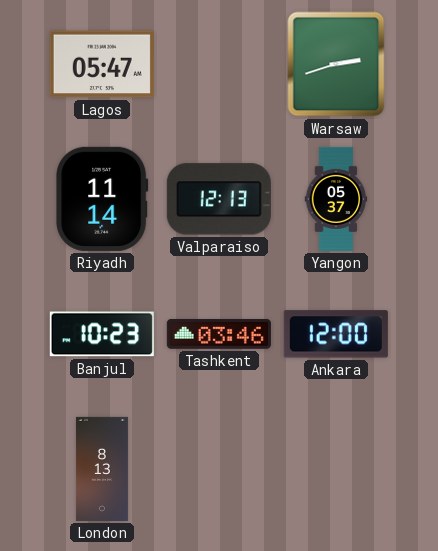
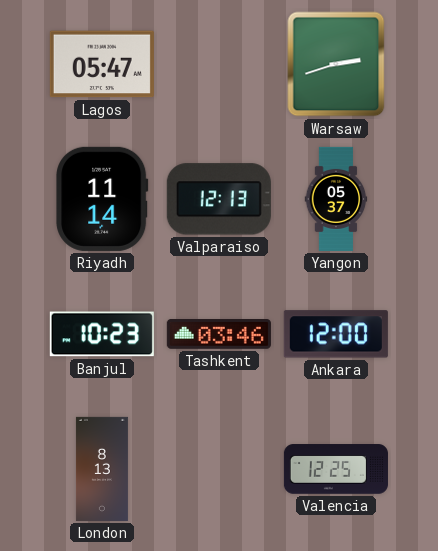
Valencia: none -> 12:25
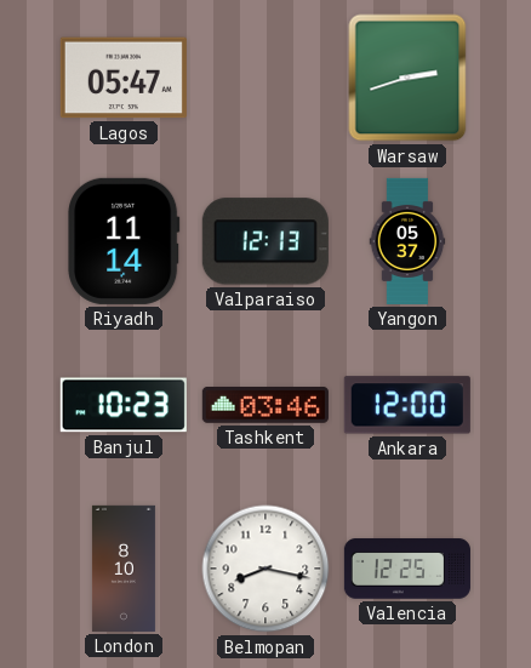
London: 8:13 -> 8:10
Belmopan: none -> 8:17
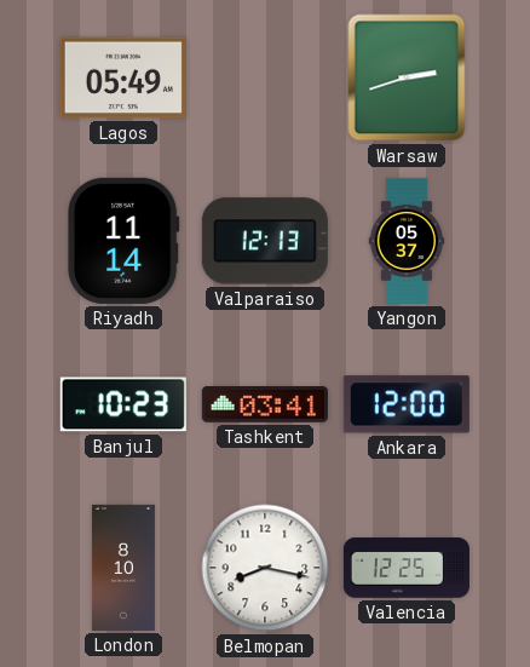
Lagos: 05:47 -> 05:49
Tashkent: 03:46 -> 03:41
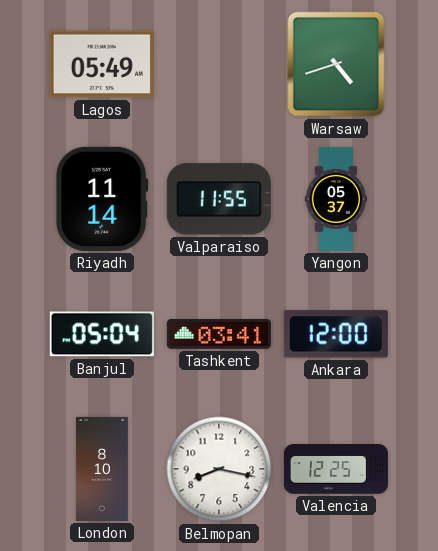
Warsaw: 2:42 -> 4:42
Valparaiso: 12:13 -> 11:55
Banjul: 10:23 -> 05:04
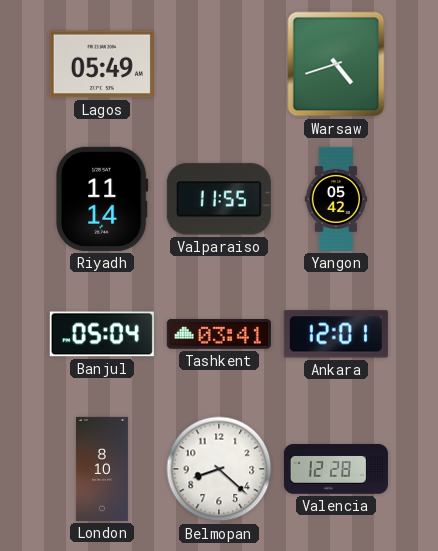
Yangon: 05:37 -> 05:42
Ankara: 12:00 -> 12:01
Belmopan: 8:17 -> 8:22
Valencia: 12:25 -> 12:28
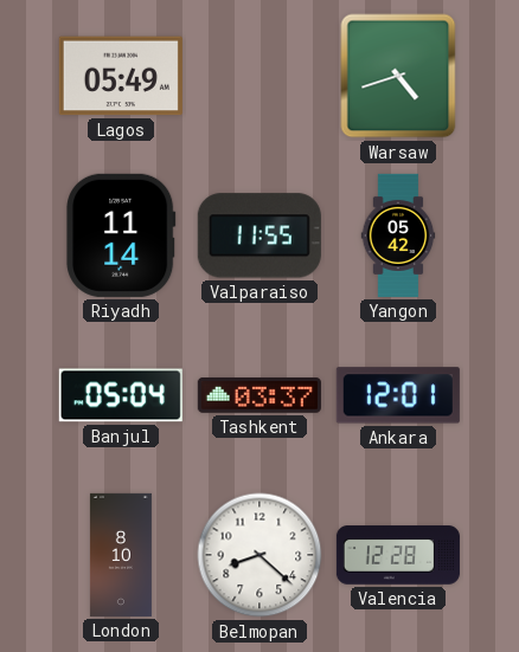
Tashkent: 03:41 -> 03:37
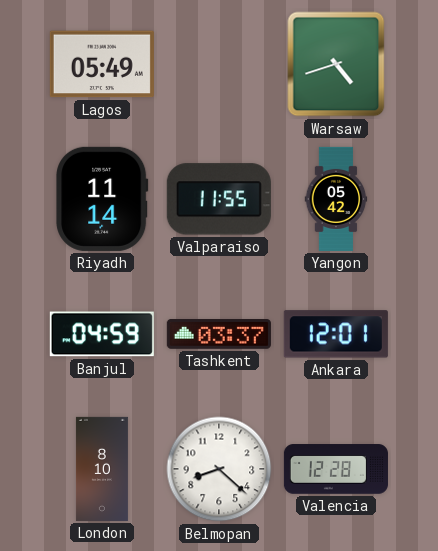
Banjul: 05:04 -> 04:59
